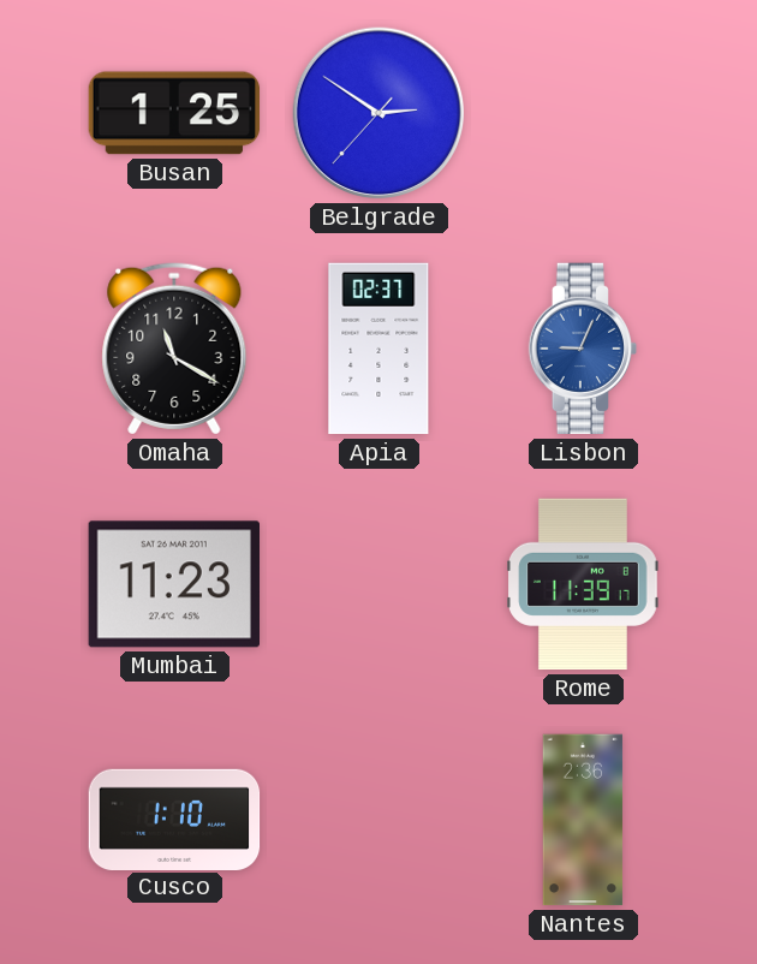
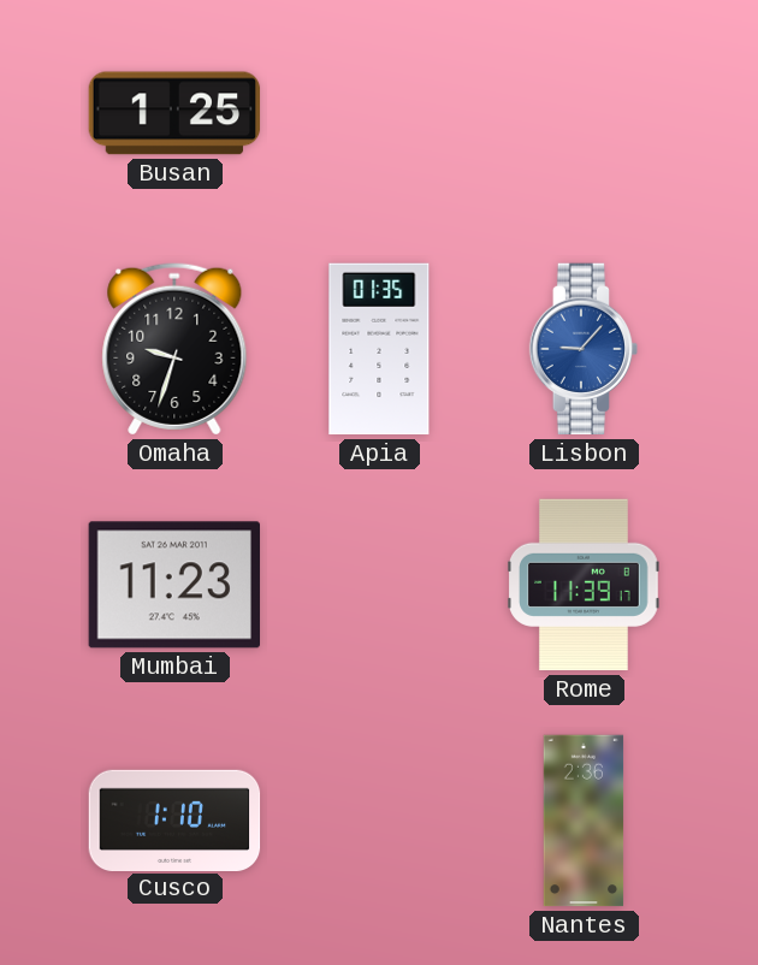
Belgrade: 2:50 -> none
Omaha: 11:20 -> 9:33
Apia: 02:37 -> 01:35
Lisbon: 9:04 -> 9:07
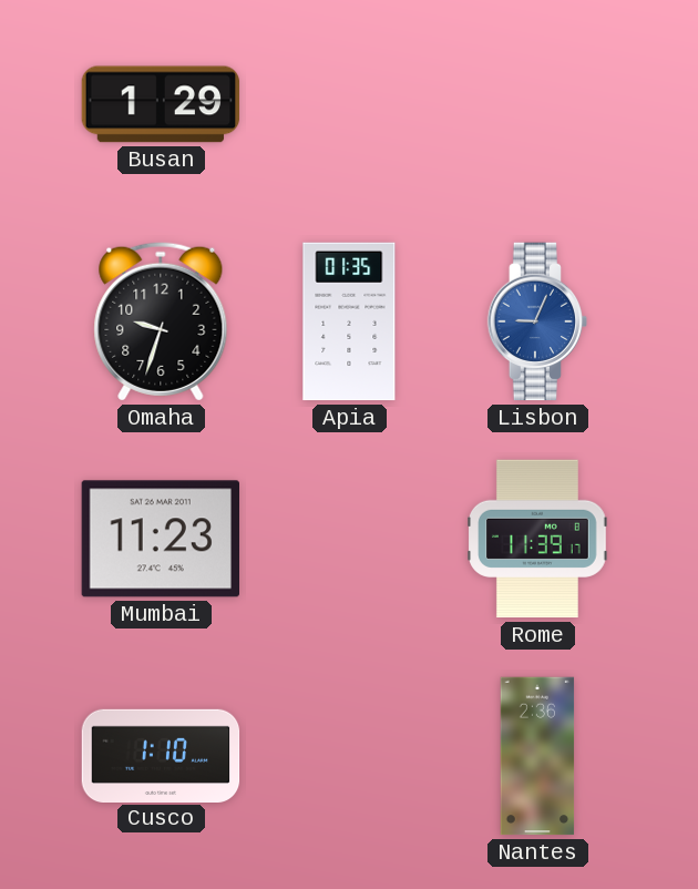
Busan: 1:25 -> 1:29
Lisbon: 9:07 -> 9:04
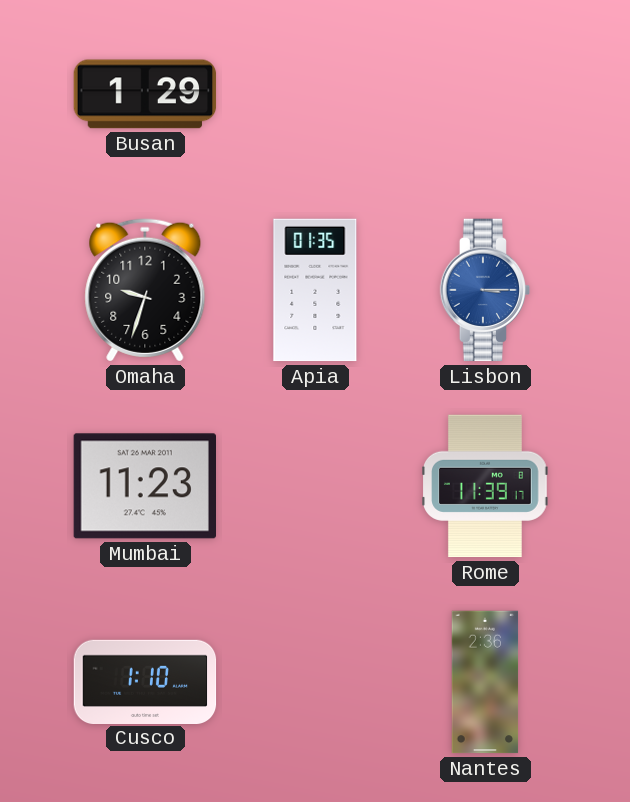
Lisbon: 9:04 -> 3:15
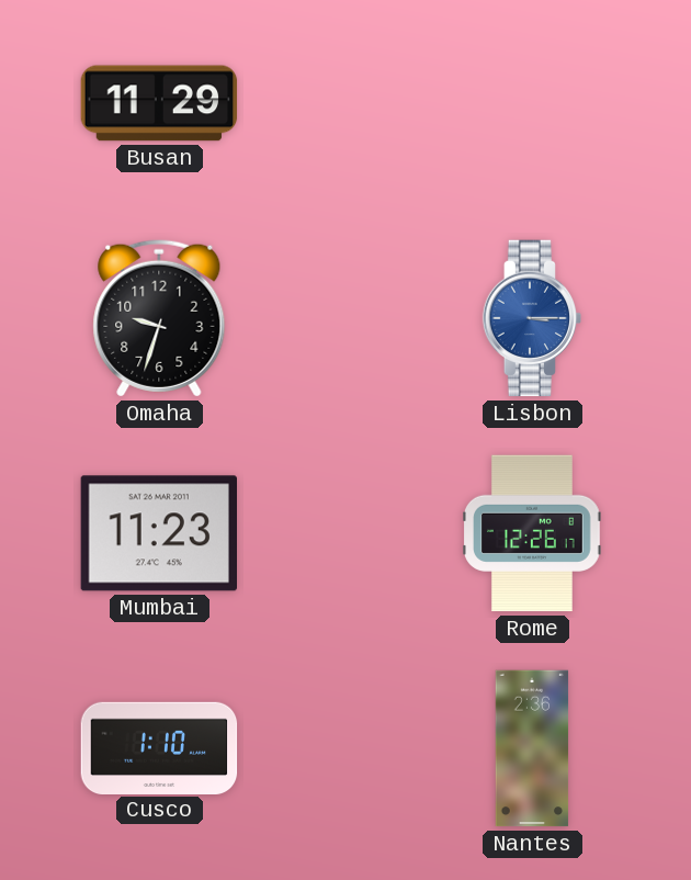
Busan: 1:29 -> 11:29
Apia: 01:35 -> none
Rome: 11:39 -> 12:26
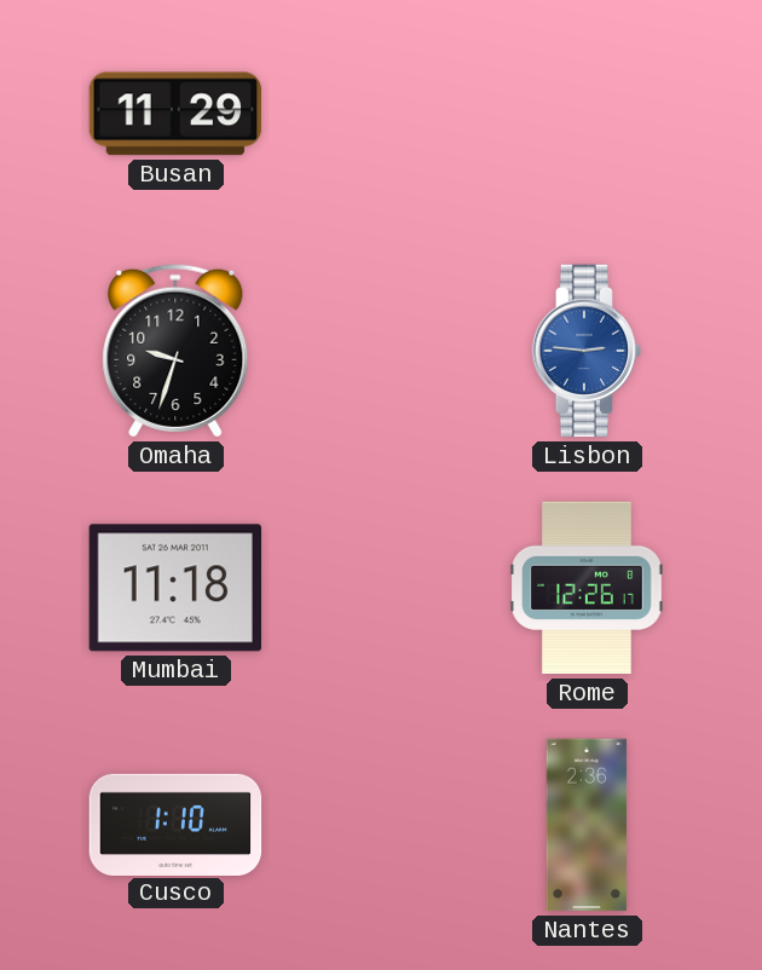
Lisbon: 3:15 -> 2:46
Mumbai: 11:23 -> 11:18
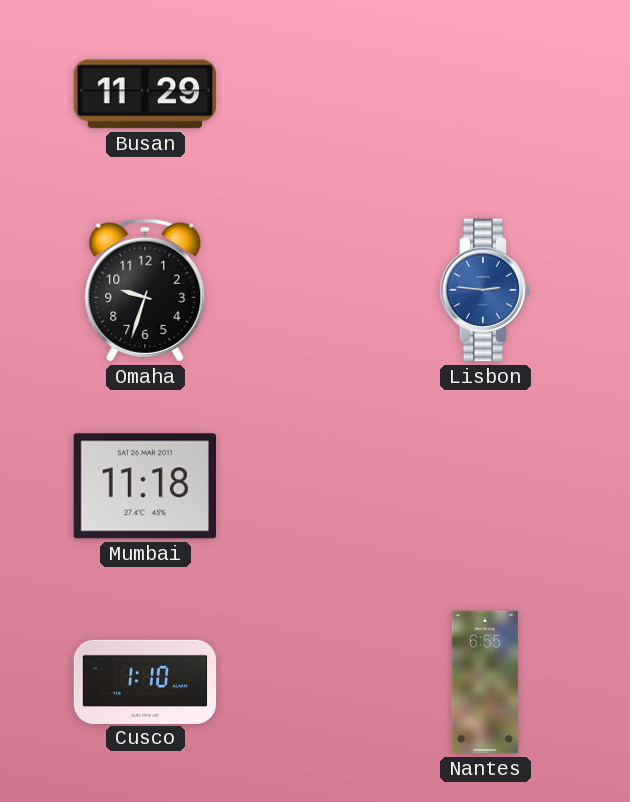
Rome: 12:26 -> none
Nantes: 2:36 -> 6:55
